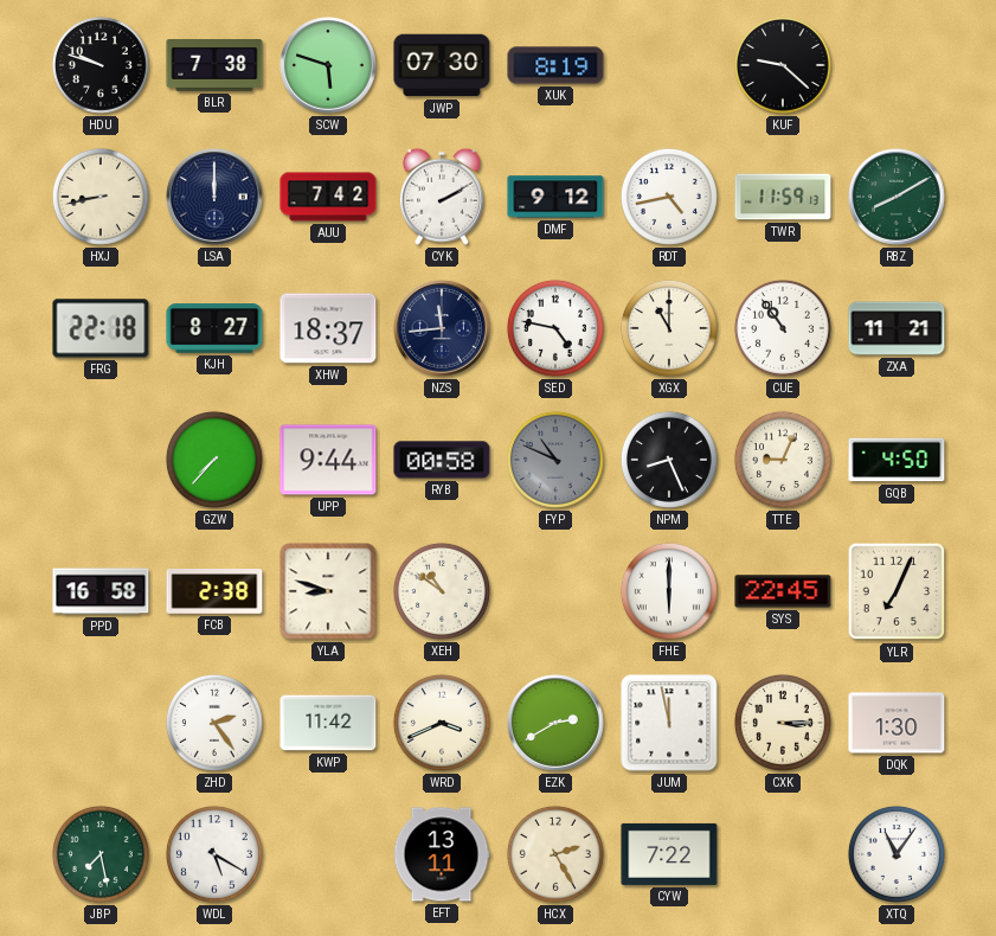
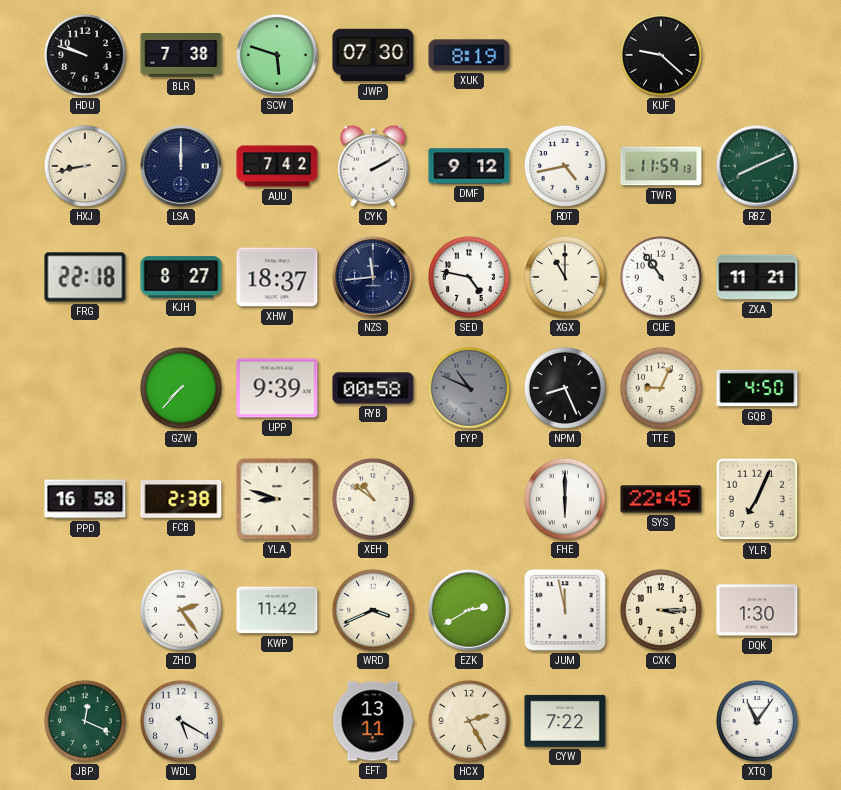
RBZ: 8:10 -> 8:11
UPP: 9:44 -> 9:39
JBP: 7:28 -> 12:19
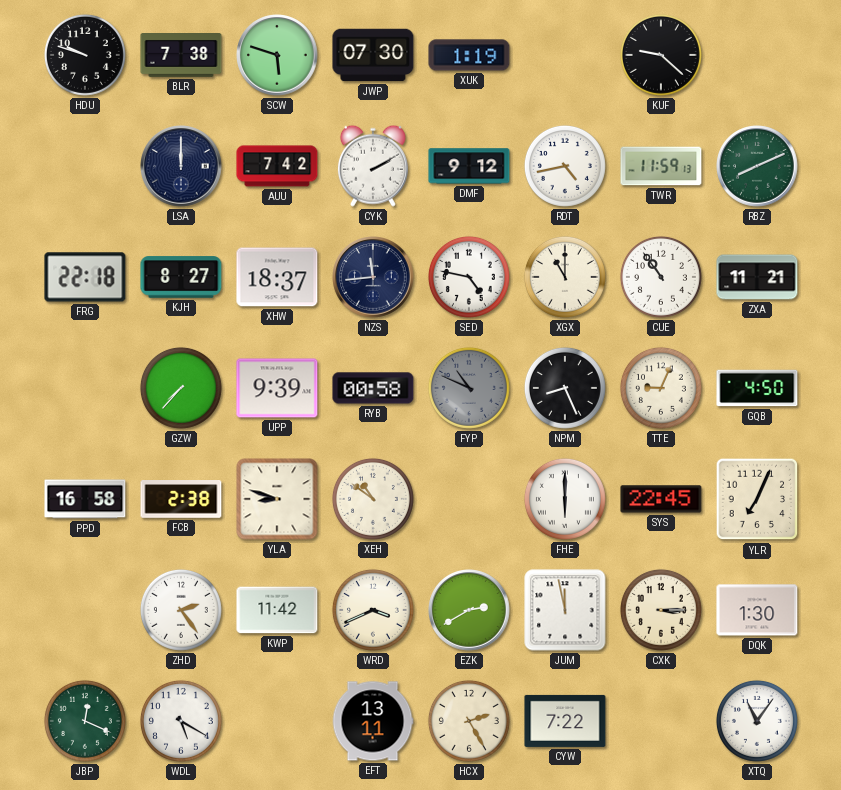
XUK: 8:19 -> 1:19
HXJ: 8:43 -> none
